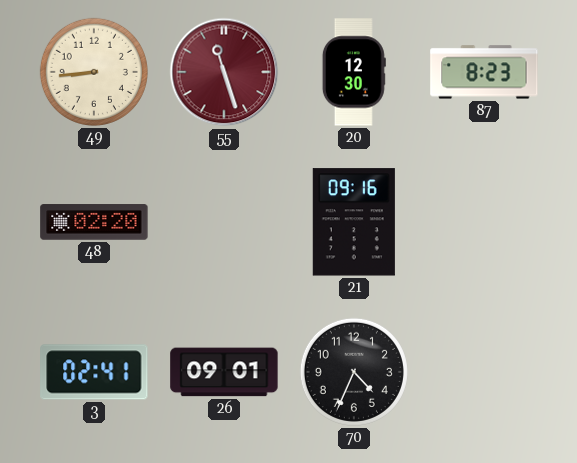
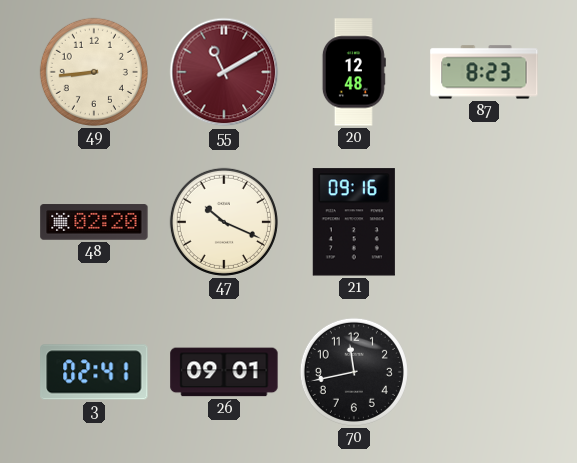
55: 11:27 -> 11:10
20: 12:30 -> 12:48
47: none -> 10:19
70: 4:34 -> 11:43
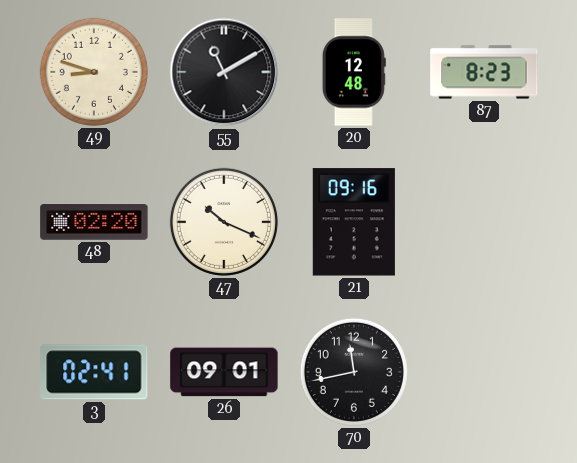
49: 8:44 -> 8:48
55 dial: burgundy -> black
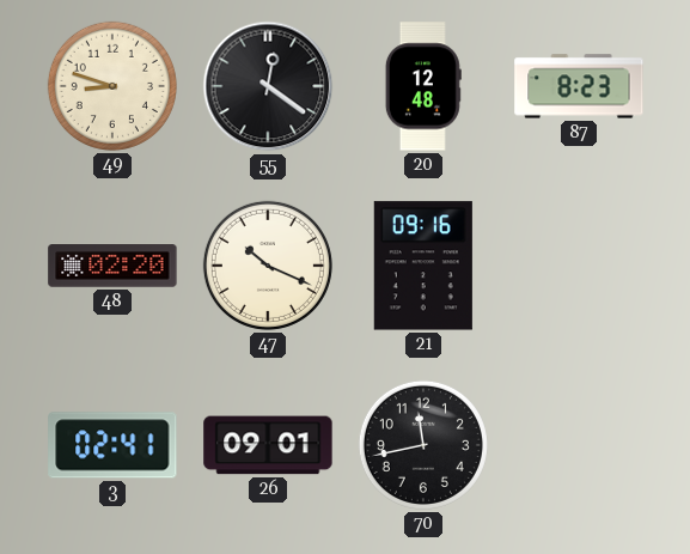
55: 11:10 -> 12:21
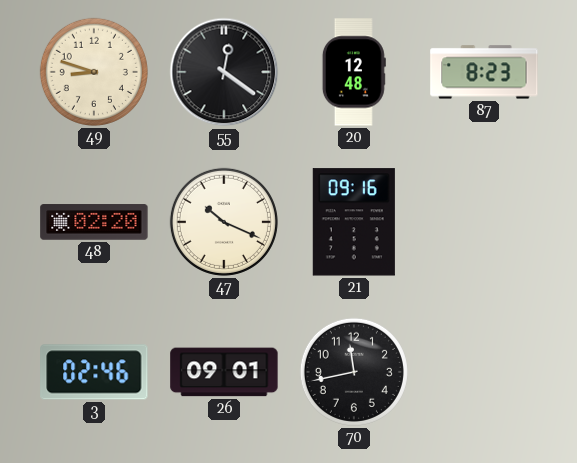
3: 02:41 -> 02:46
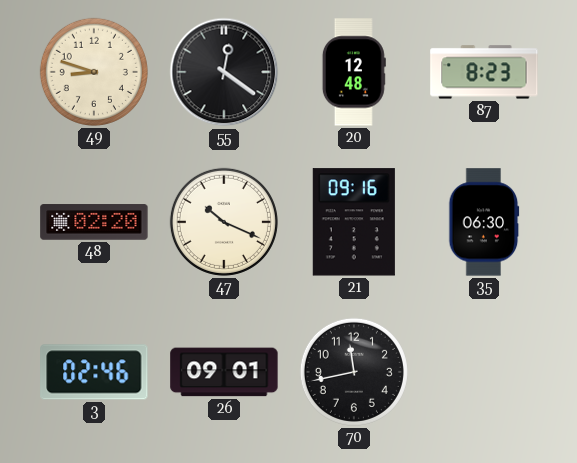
35: none -> 06:30
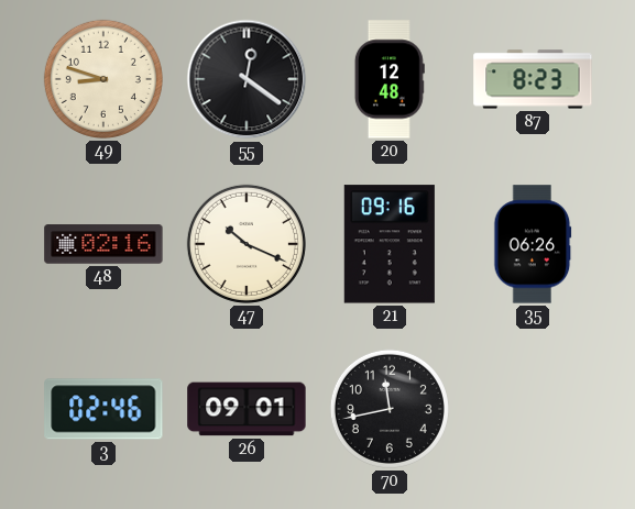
48: 02:20 -> 02:16
35: 06:30 -> 06:26
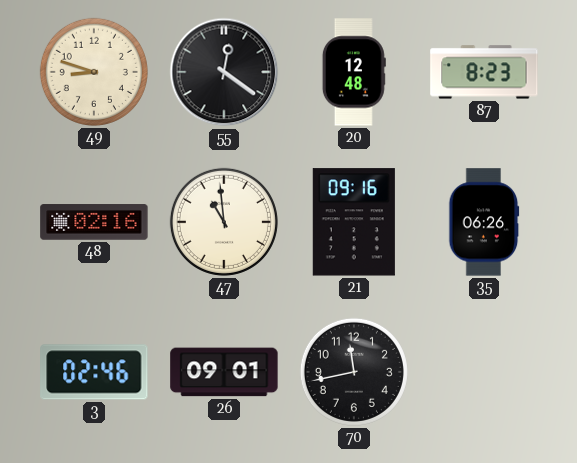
47: 10:19 -> 10:59
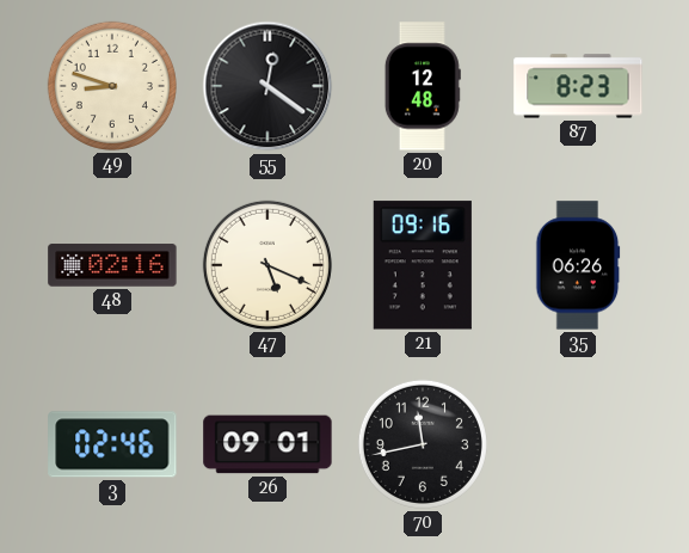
47: 10:59 -> 5:19
